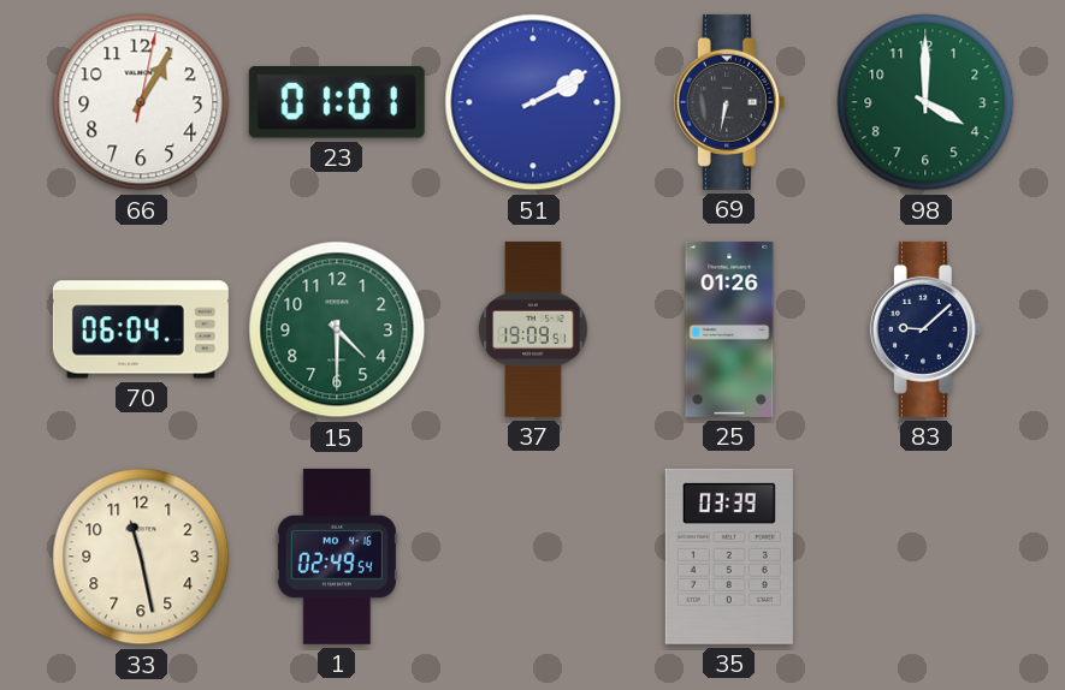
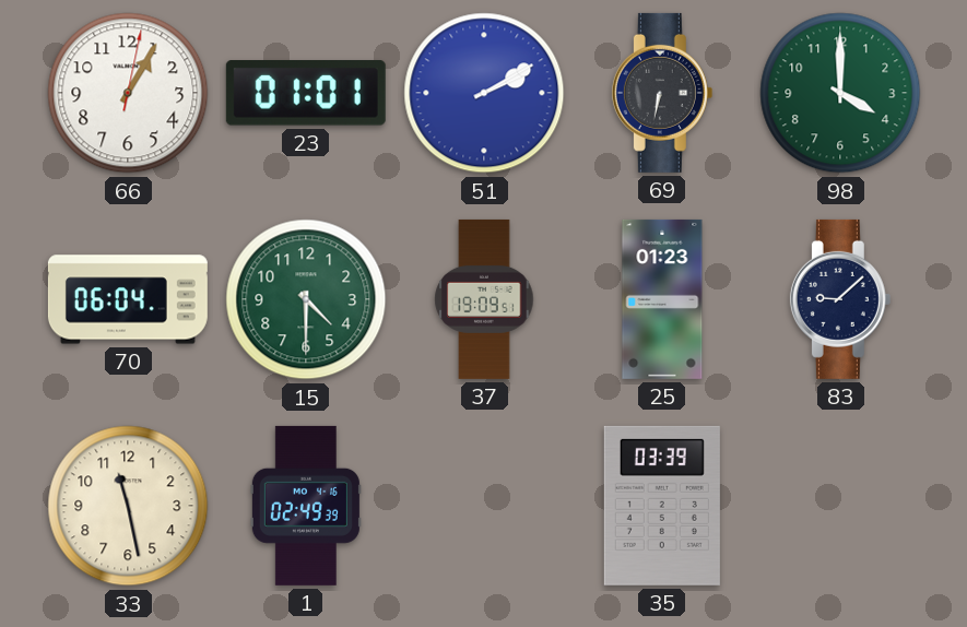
25: 01:26 -> 01:23
1: 02:49:54 -> 02:49:39
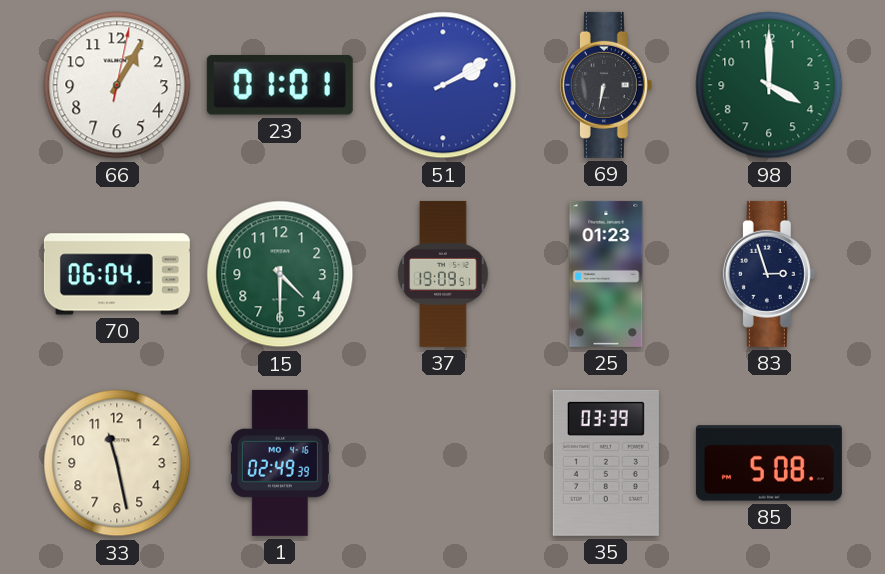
83: 9:08 -> 2:57
85: none -> 5:08
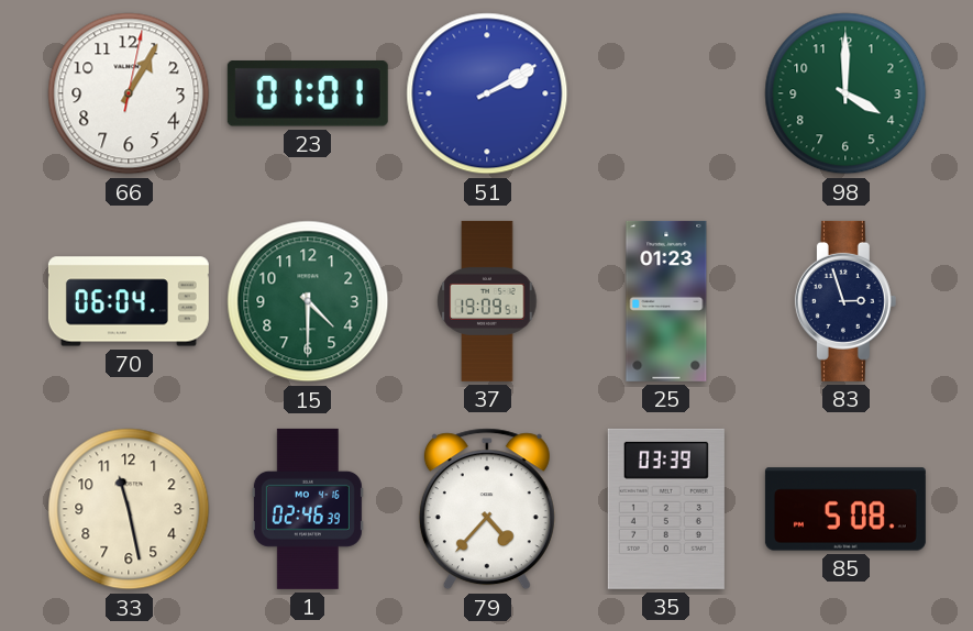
69: 6:32 -> none
1: 02:49 -> 02:46
79: none -> 4:37
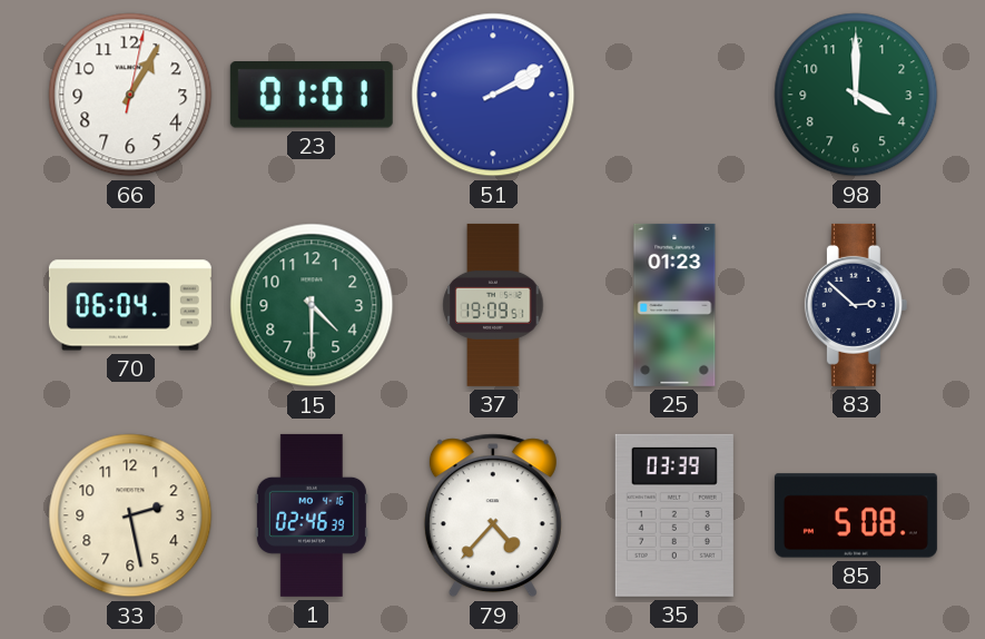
83: 2:57 -> 2:52
33: 11:28 -> 2:28
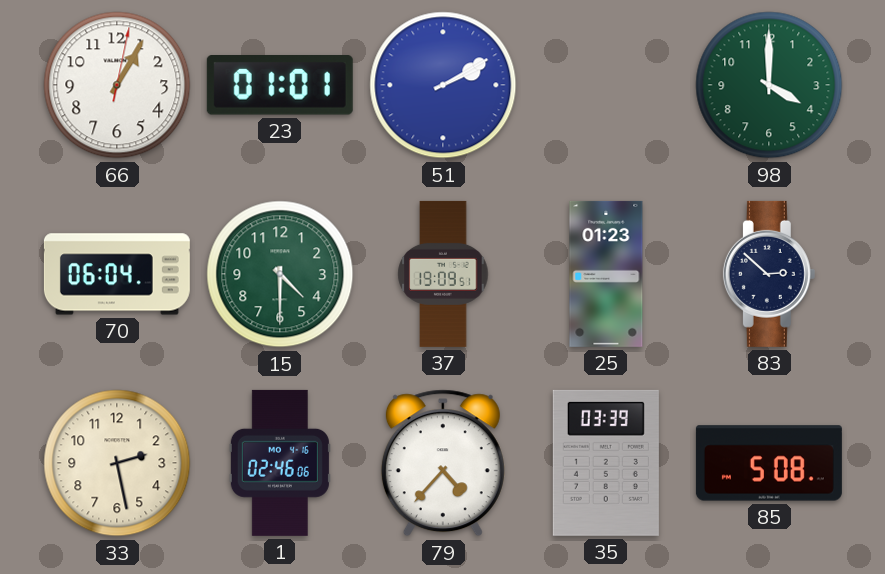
1: 02:46:39 -> 02:46:06
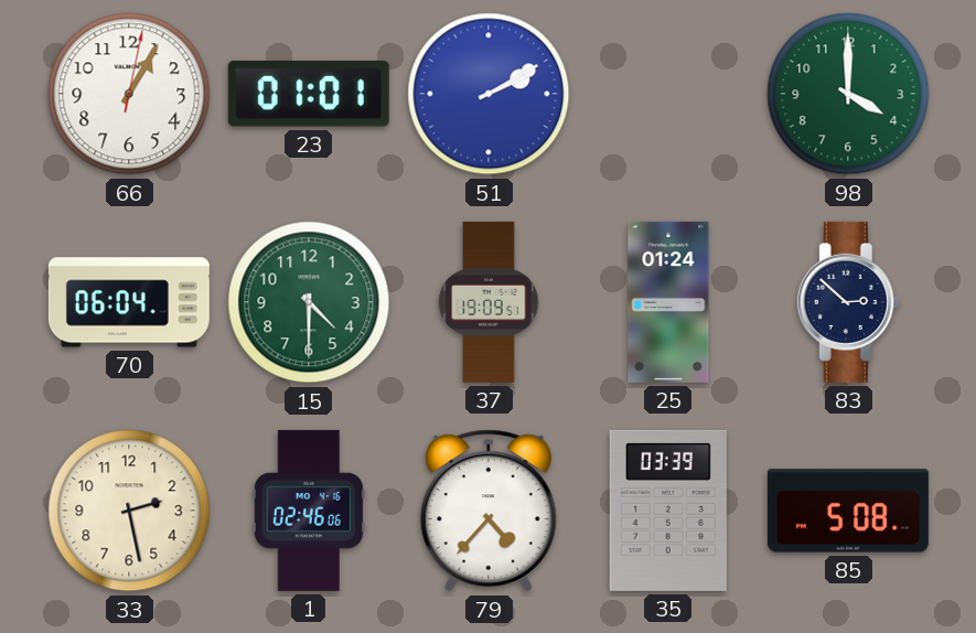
25: 01:23 -> 01:24
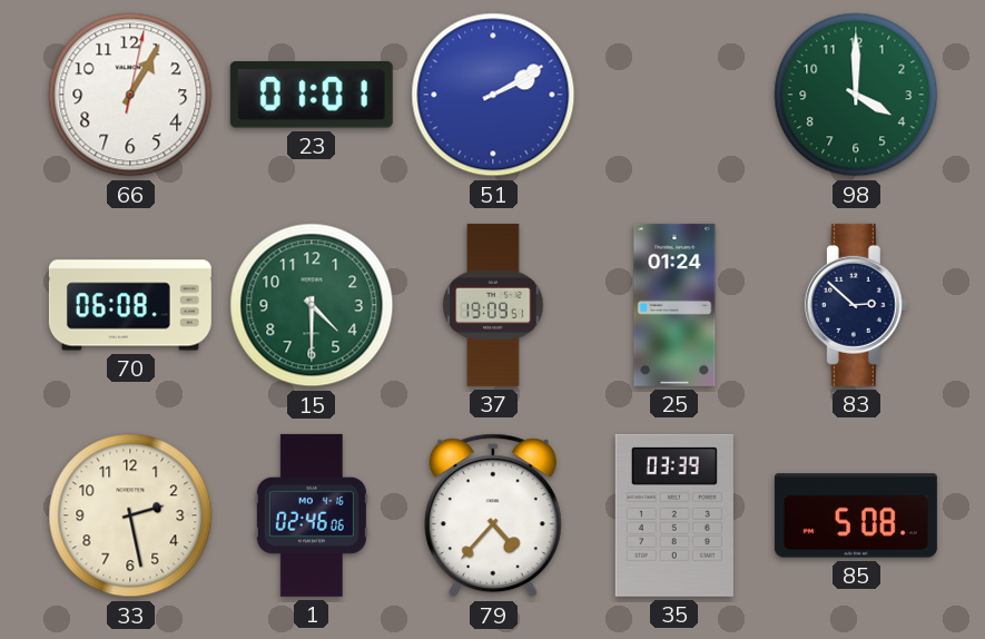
70: 06:04 -> 06:08
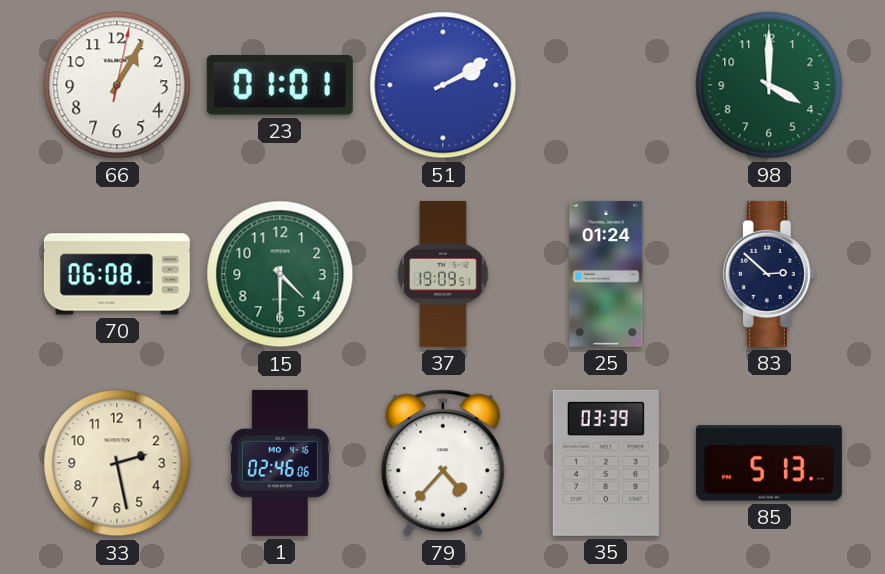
85: 5:08 -> 5:13
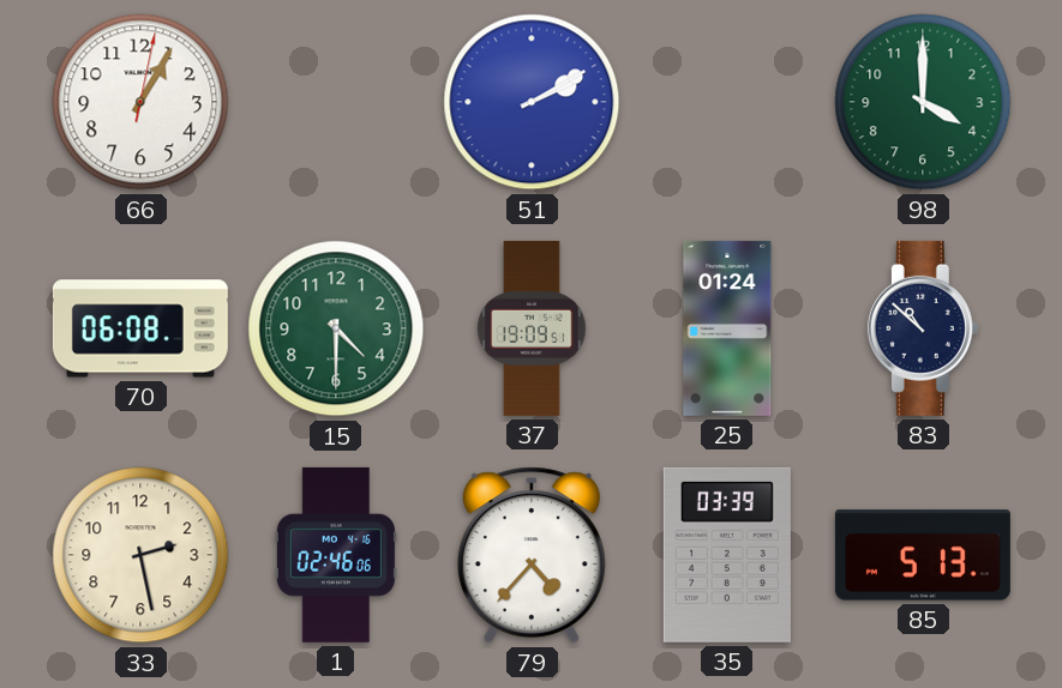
23: 01:01 -> none
83: 2:52 -> 10:52
